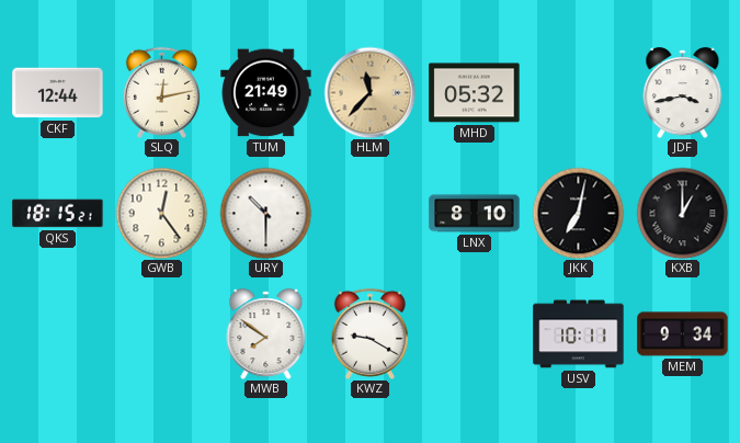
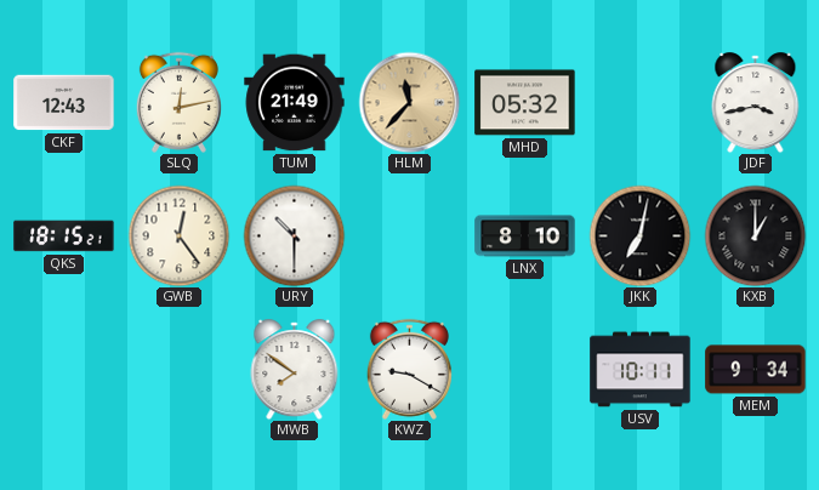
CKF: 12:44 -> 12:43
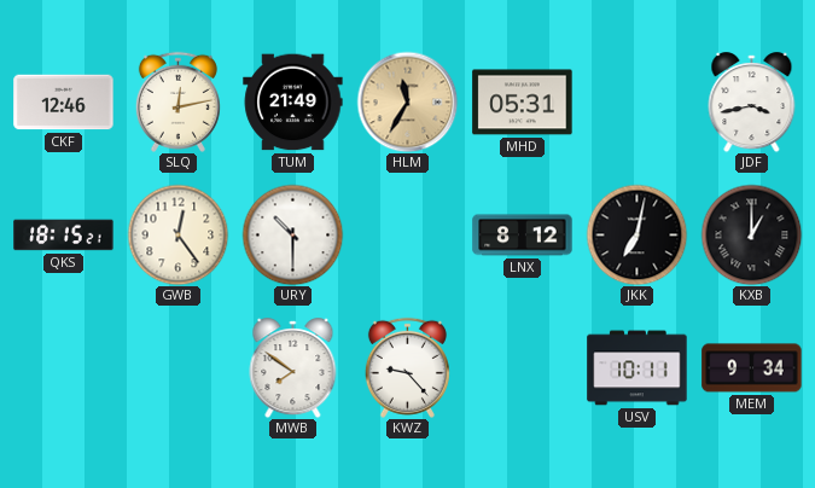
CKF: 12:43 -> 12:46
HLM: 11:37 -> 11:35
MHD: 05:32 -> 05:31
LNX: 8:10 -> 8:12
KWZ: 9:20 -> 9:23
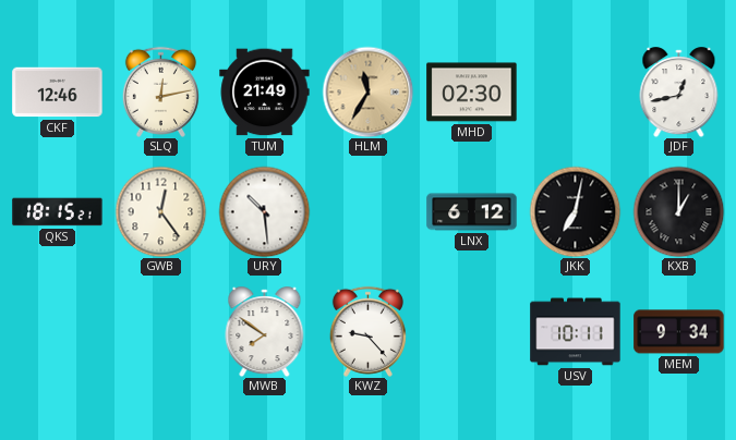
MHD: 05:31 -> 02:30
JDF: 3:43 -> 12:43
URY: 10:30 -> 10:29
LNX: 8:12 -> 6:12
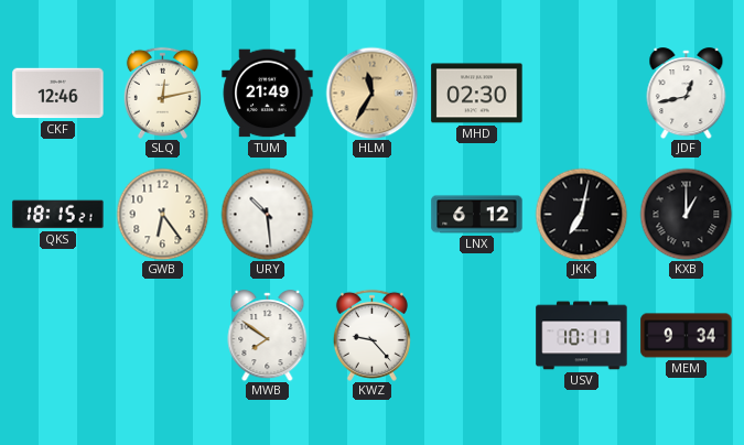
GWB: 12:24 -> 6:24
